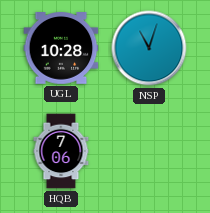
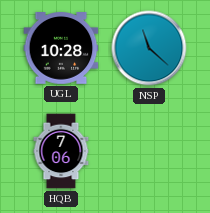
NSP: 11:03 -> 11:22
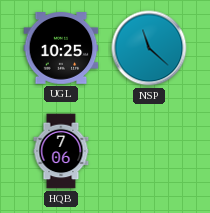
UGL: 10:28 -> 10:25
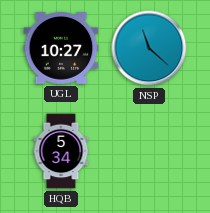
UGL: 10:25 -> 10:27
HQB: 7:06 -> 5:34
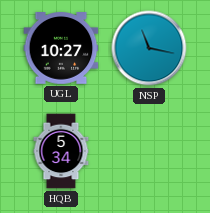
NSP: 11:22 -> 11:17
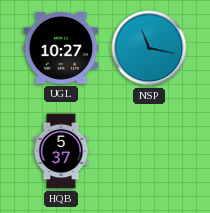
HQB: 5:34 -> 5:37
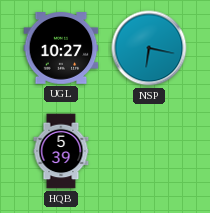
NSP: 11:17 -> 6:17
HQB: 5:37 -> 5:39
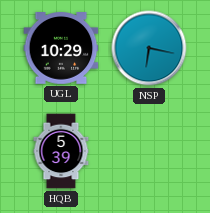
UGL: 10:27 -> 10:29
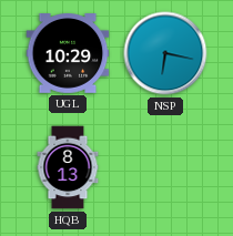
HQB: 5:39 -> 8:13
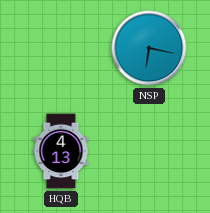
UGL: 10:29 -> none
HQB: 8:13 -> 4:13
